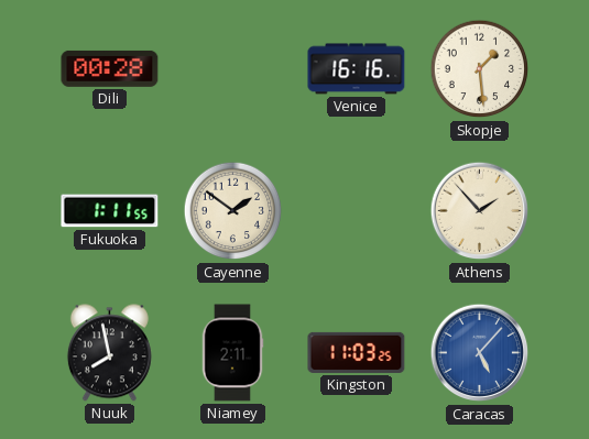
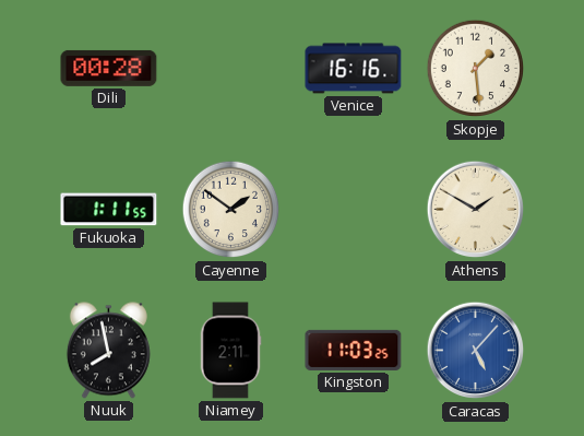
Athens: 1:53 -> 1:50
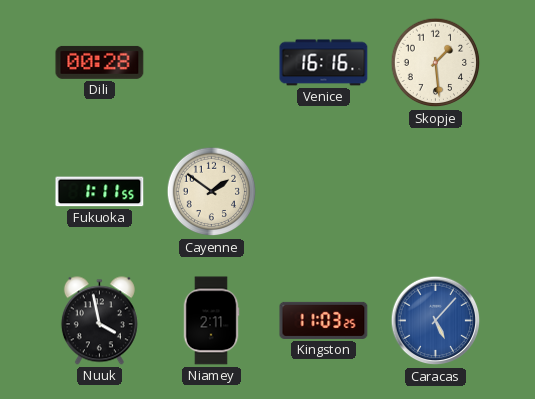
Athens: 1:50 -> none
Nuuk: 7:58 -> 3:58
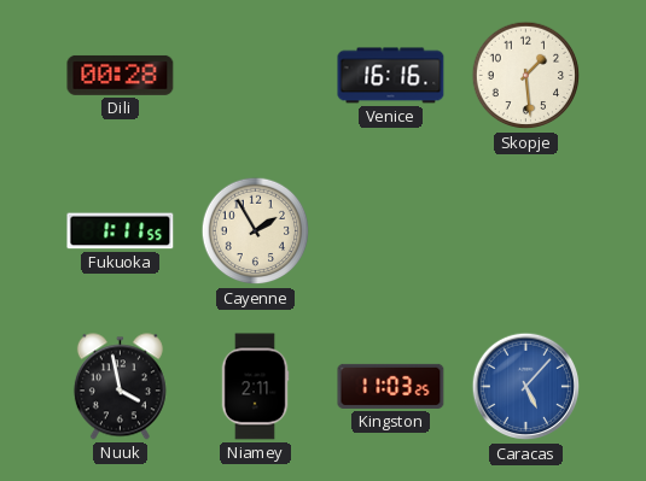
Cayenne: 1:51 -> 1:55
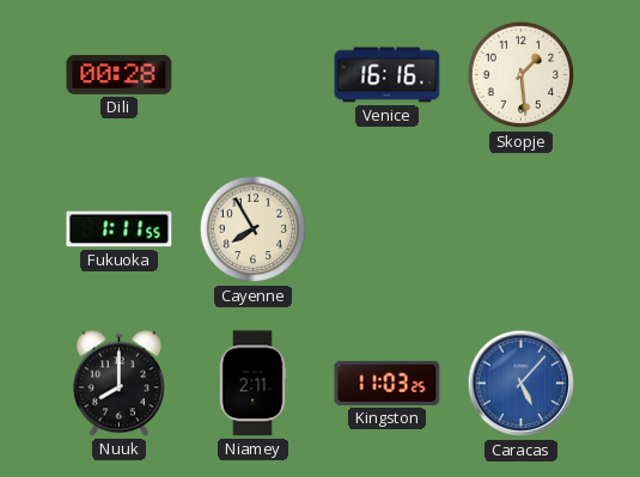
Cayenne: 1:55 -> 7:55
Nuuk: 3:58 -> 8:00
